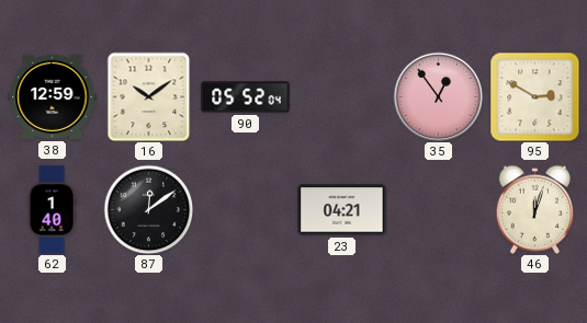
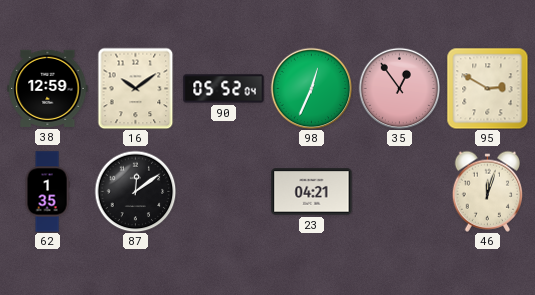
98: none -> 12:34
62: 1:40 -> 1:35
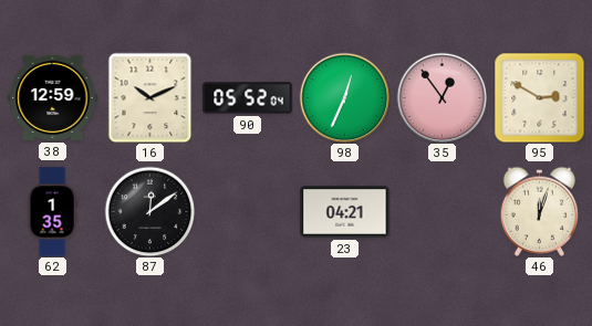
16: 10:09 -> 10:11
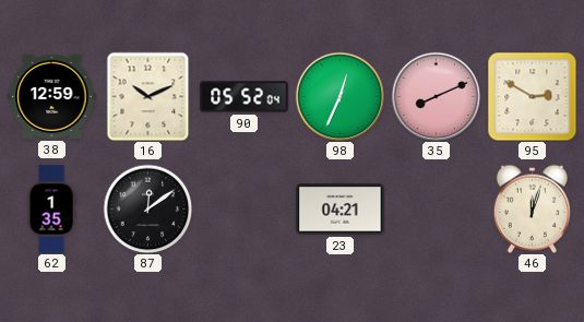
35: 12:54 -> 8:11
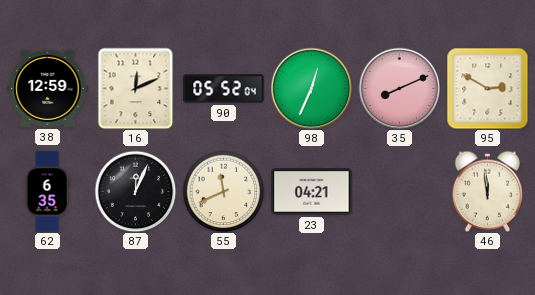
16: 10:11 -> 12:11
62: 1:35 -> 6:35
87: 12:09 -> 12:04
55: none -> 11:41
46: 12:03 -> 11:59
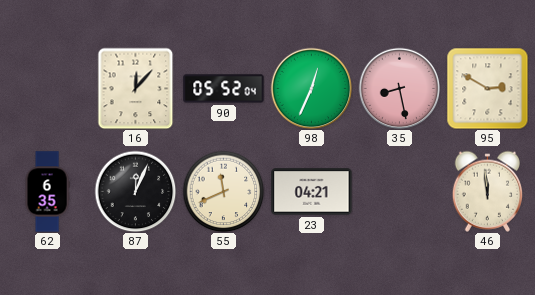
38: 12:59 -> none
16: 12:11 -> 12:07
35: 8:11 -> 8:28
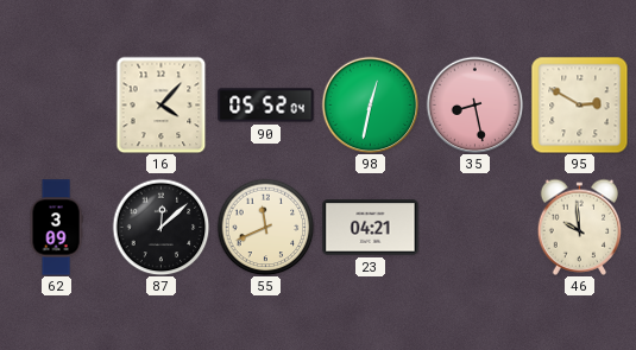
16: 12:07 -> 4:07
98: 12:34 -> 12:32
62: 6:35 -> 3:09
87: 12:04 -> 12:08
46: 11:59 -> 9:59
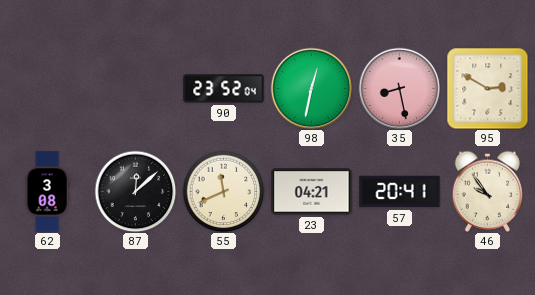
16: 4:07 -> none
90: 05:52 -> 23:52
62: 3:09 -> 3:08
57: none -> 20:41
46: 9:59 -> 9:54
